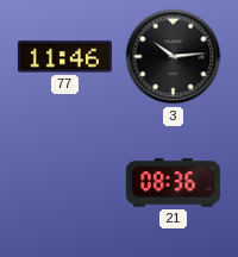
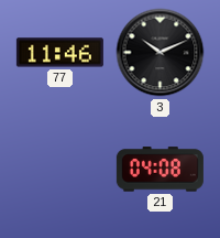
3: 10:14 -> 10:11
21: 08:36 -> 04:08
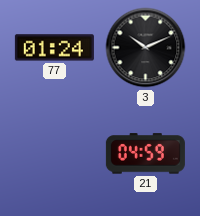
77: 11:46 -> 01:24
21: 04:08 -> 04:59
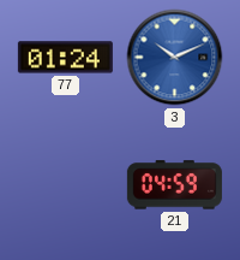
3 dial: black -> blue
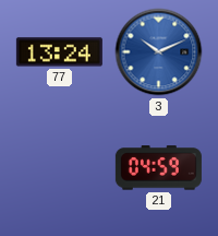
77: 01:24 -> 13:24
